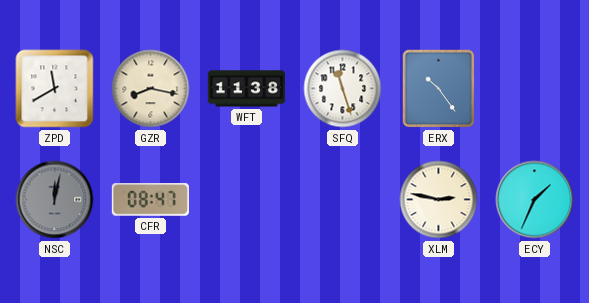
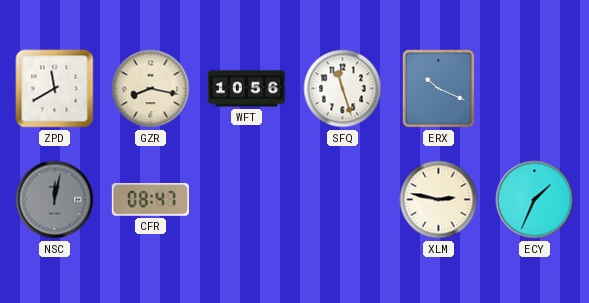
WFT: 11:38 -> 10:56
ERX: 10:24 -> 10:19
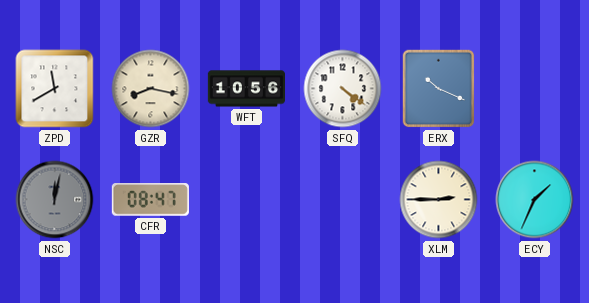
SFQ: 11:27 -> 4:21
XLM: 2:47 -> 2:45
